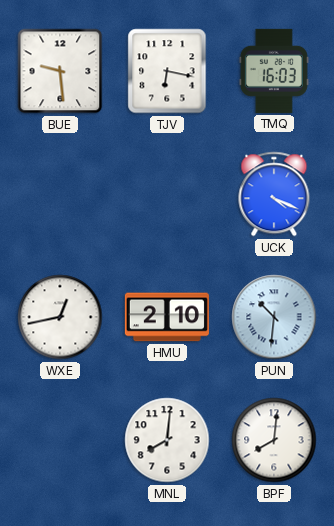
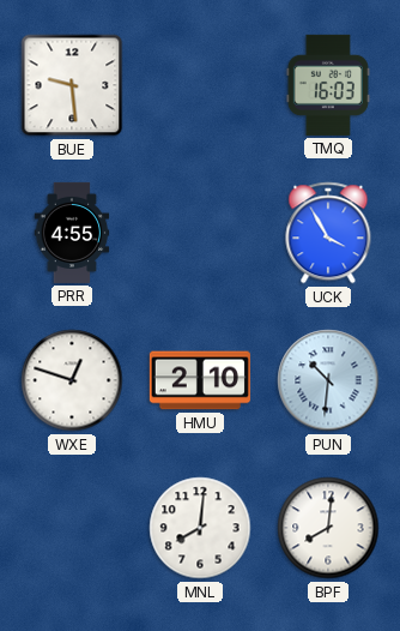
TJV: 6:17 -> none
PRR: none -> 4:55
UCK: 4:19 -> 3:55
WXE: 12:43 -> 12:48
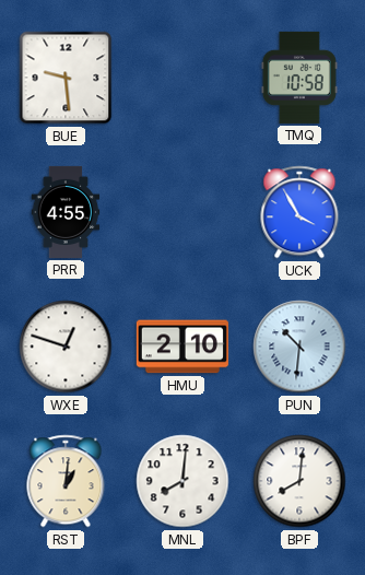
TMQ: 16:03 -> 10:58
RST: none -> 1:01
